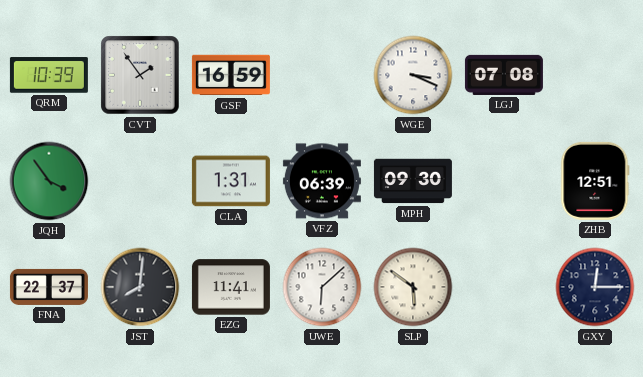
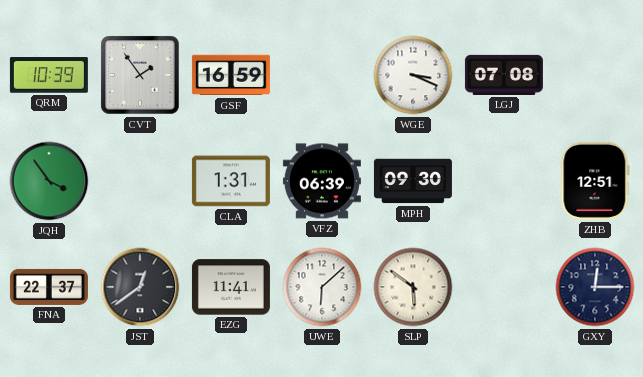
JST: 8:01 -> 12:39
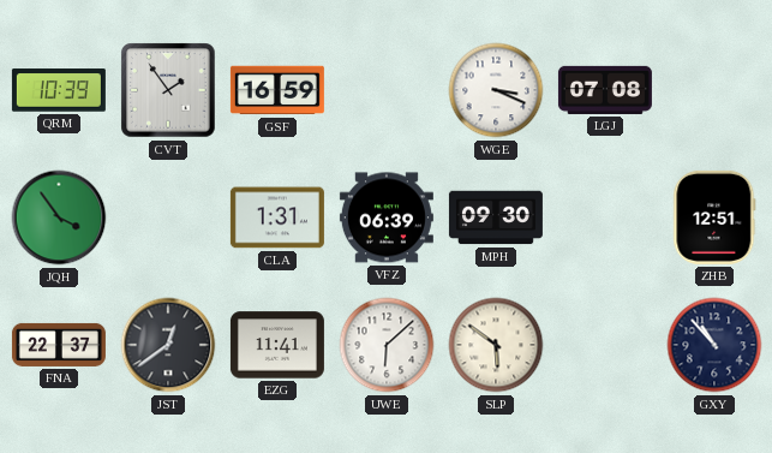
GXY: 12:15 -> 10:53
